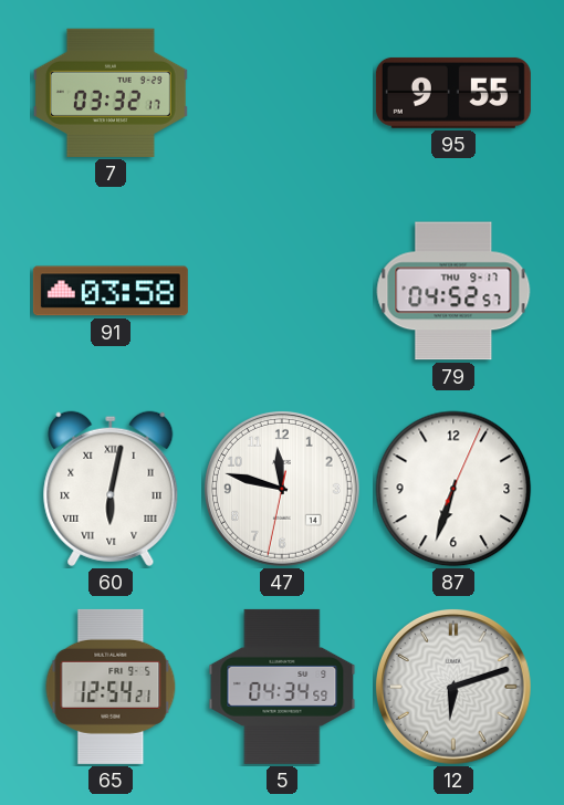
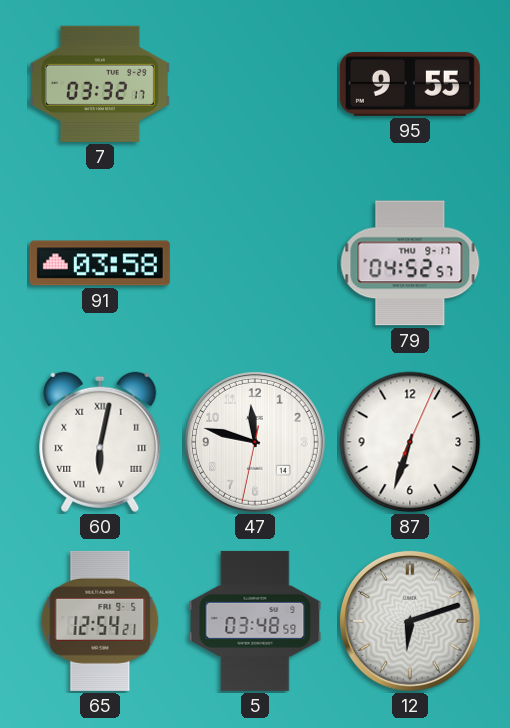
5: 04:34 -> 03:48
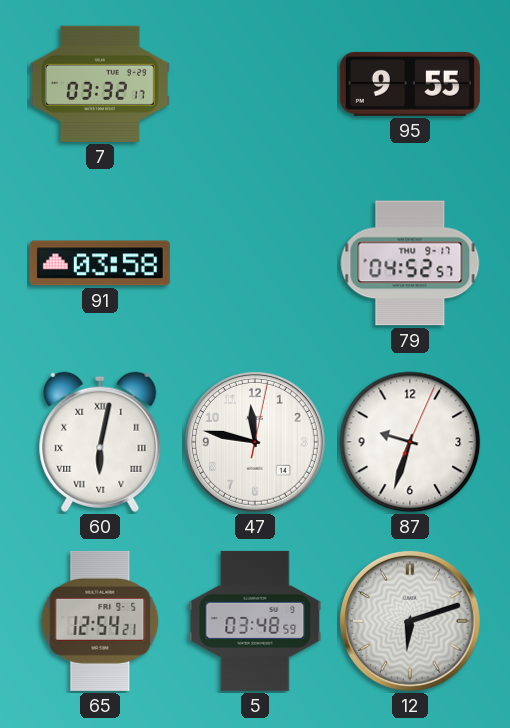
47: 11:47:32 -> 11:47:02
87: 6:33 -> 9:33
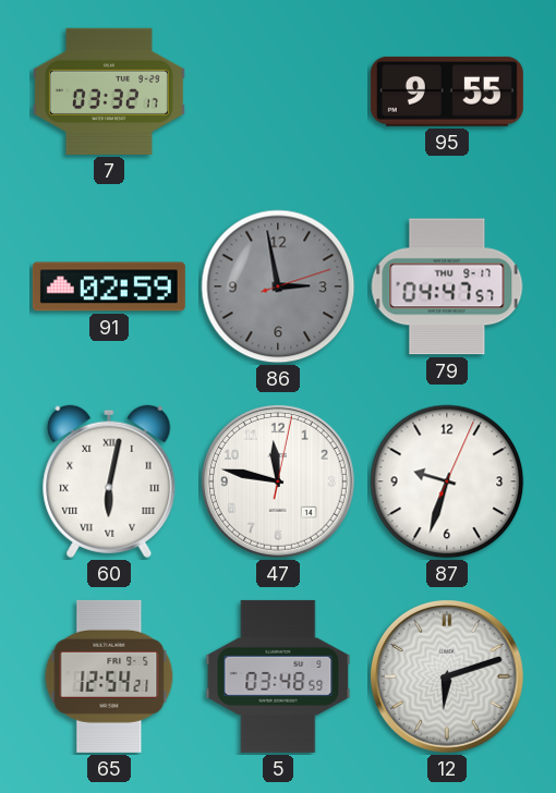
91: 03:58 -> 02:59
86: none -> 2:58
79: 04:52 -> 04:47
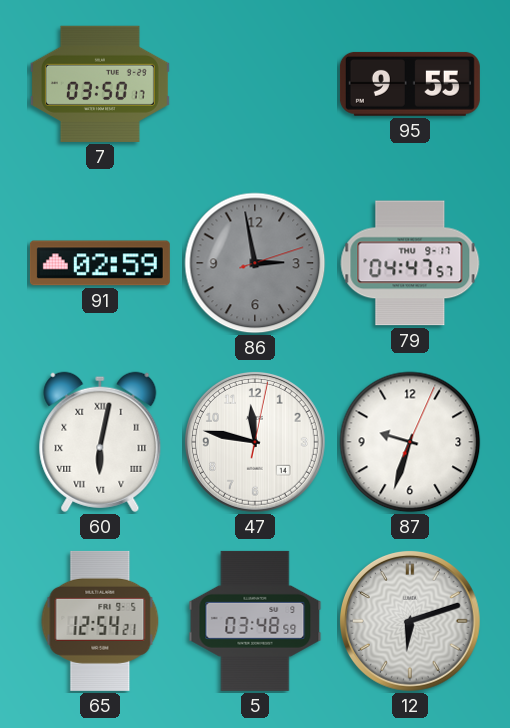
7: 03:32 -> 03:50
